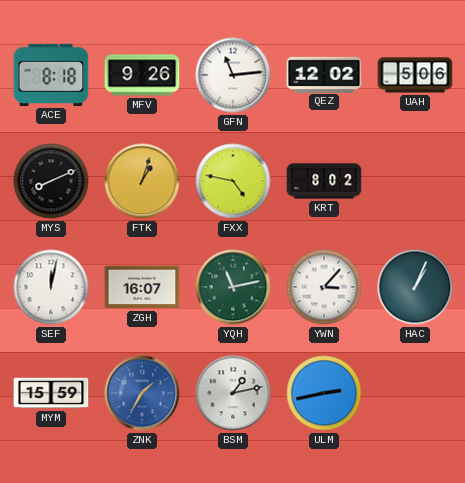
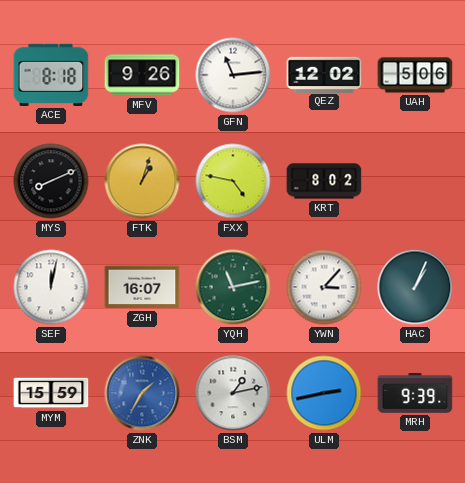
MRH: none -> 9:39
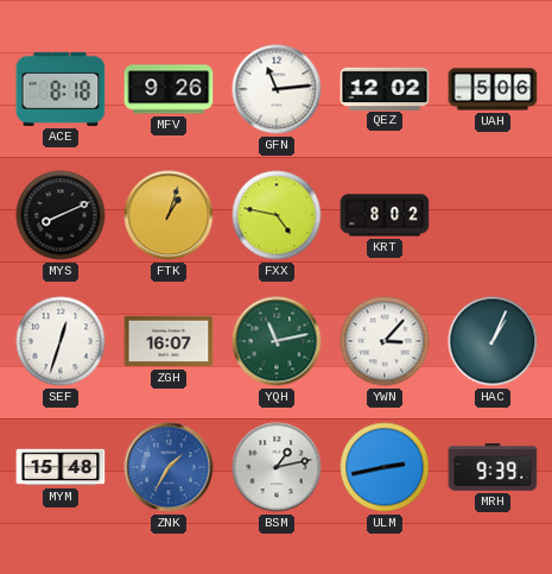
SEF: 12:02 -> 12:33
MYM: 15:59 -> 15:48
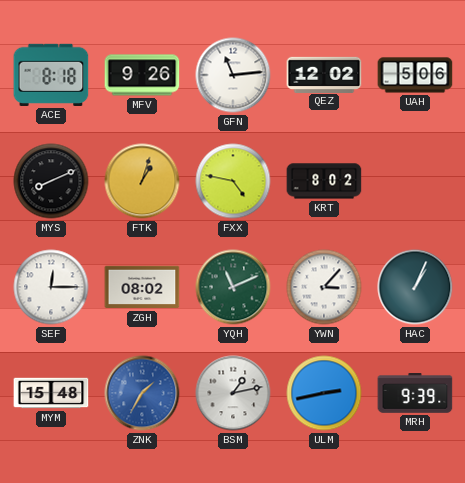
SEF: 12:33 -> 12:15
ZGH: 16:07 -> 08:02
YQH: 11:13 -> 11:11
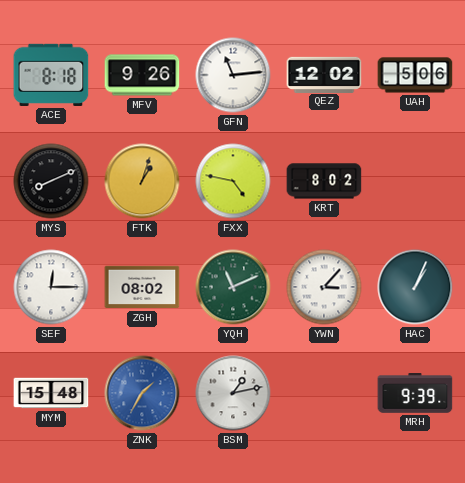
ULM: 2:43 -> none
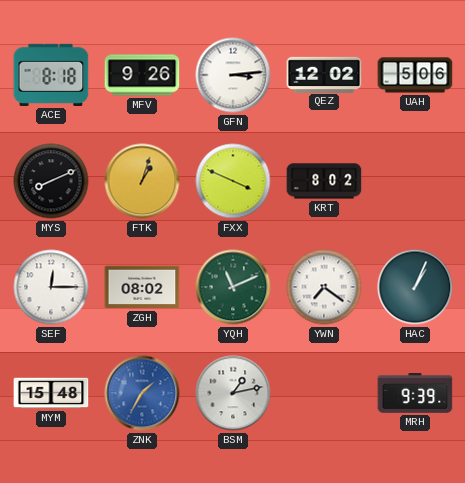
GFN: 11:14 -> 3:14
FXX: 4:47 -> 3:49
YWN: 3:07 -> 7:21
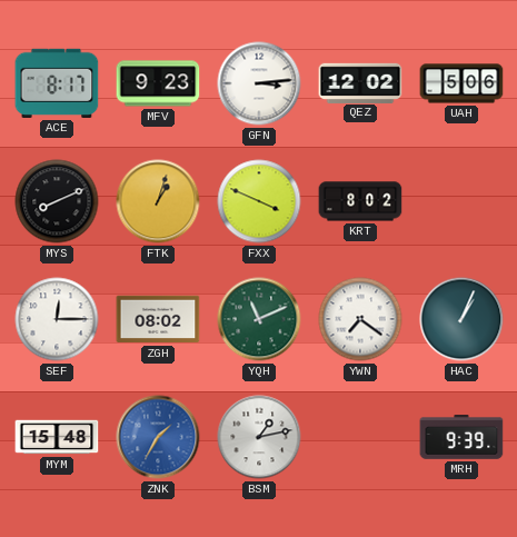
ACE: 8:18 -> 8:17
MFV: 9:26 -> 9:23
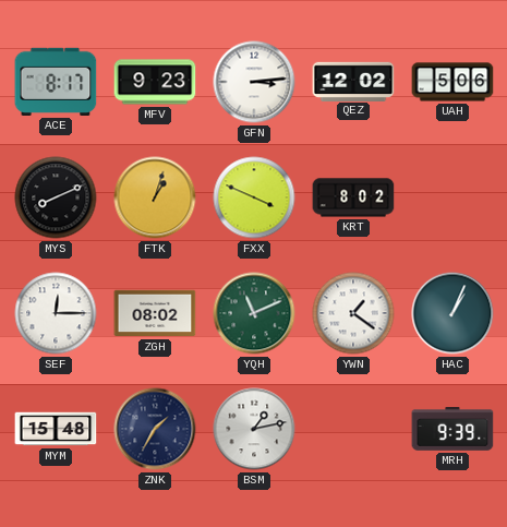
YWN: 7:21 -> 1:21
ZNK dial: blue -> navy
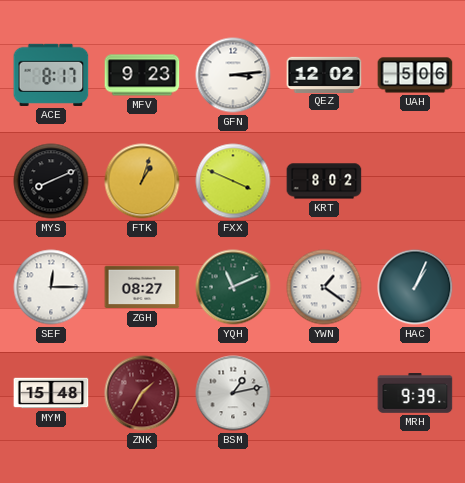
ZGH: 08:02 -> 08:27
ZNK dial: navy -> burgundy
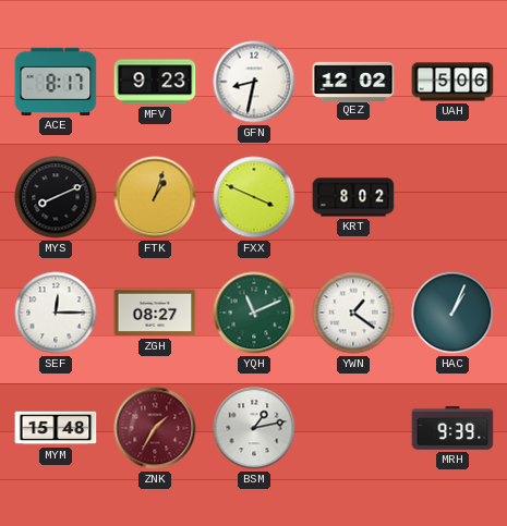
GFN: 3:14 -> 8:32
